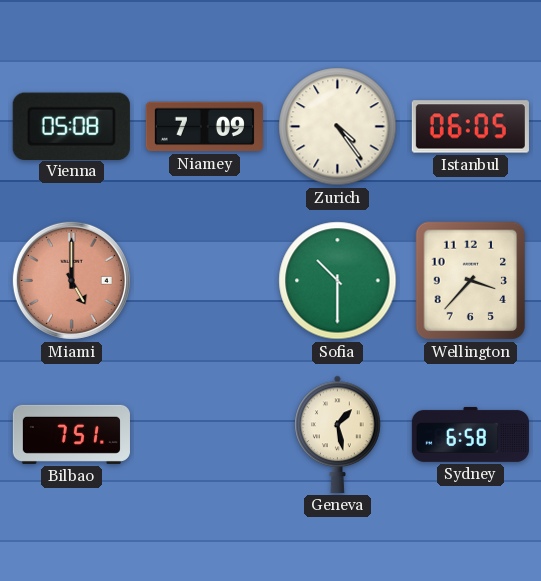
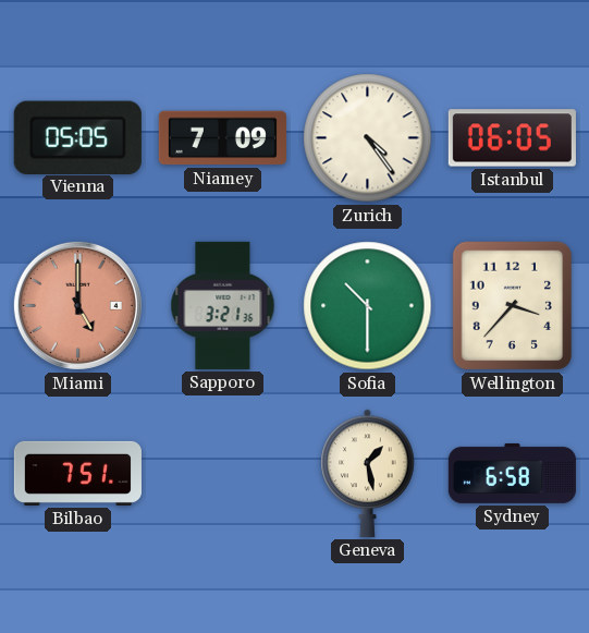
Vienna: 05:08 -> 05:05
Sapporo: none -> 3:21
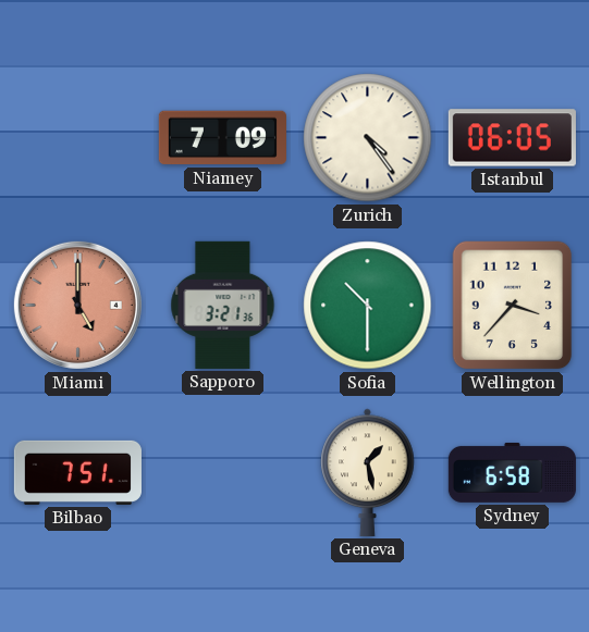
Vienna: 05:05 -> none
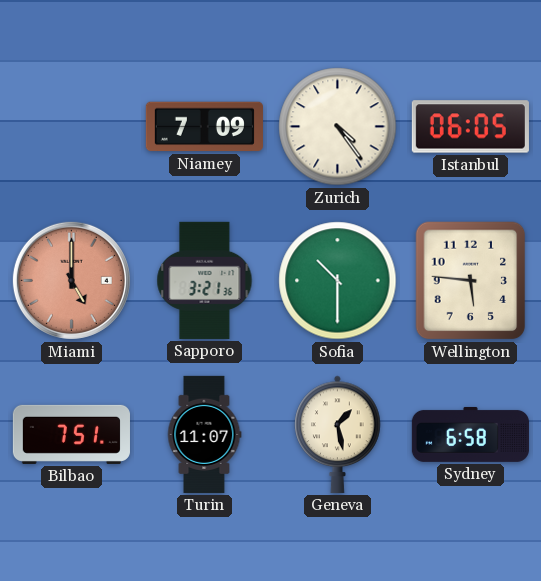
Wellington: 3:37 -> 5:46
Turin: none -> 11:07
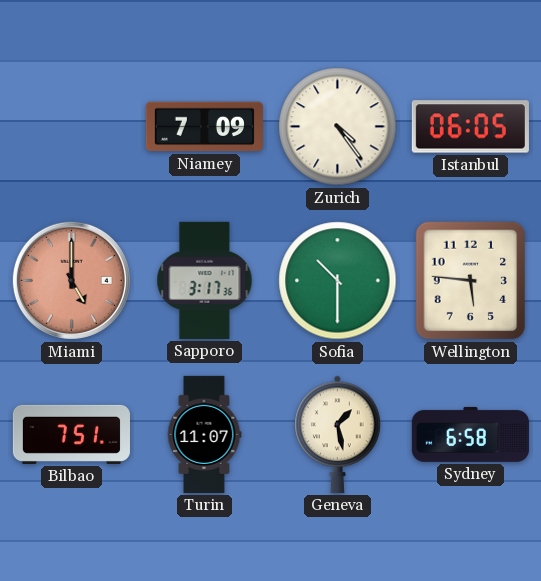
Sapporo: 3:21 -> 3:17
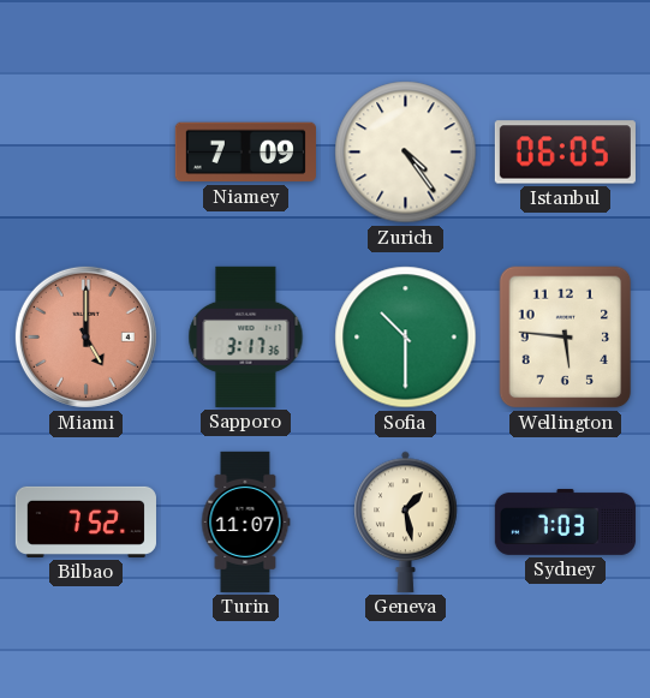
Bilbao: 7:51 -> 7:52
Sydney: 6:58 -> 7:03
